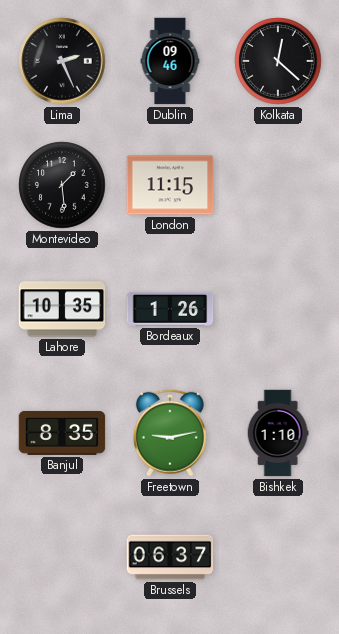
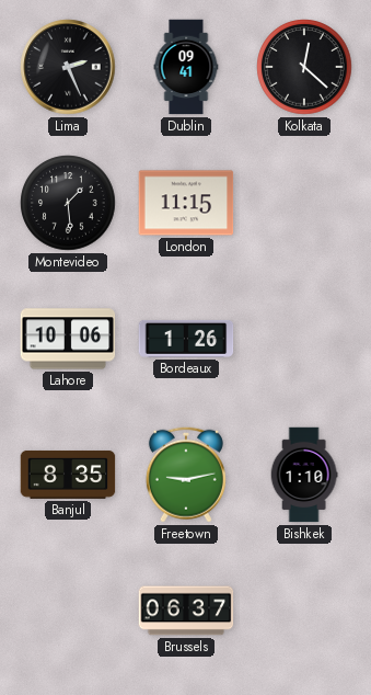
Dublin: 09:46 -> 09:41
Lahore: 10:35 -> 10:06
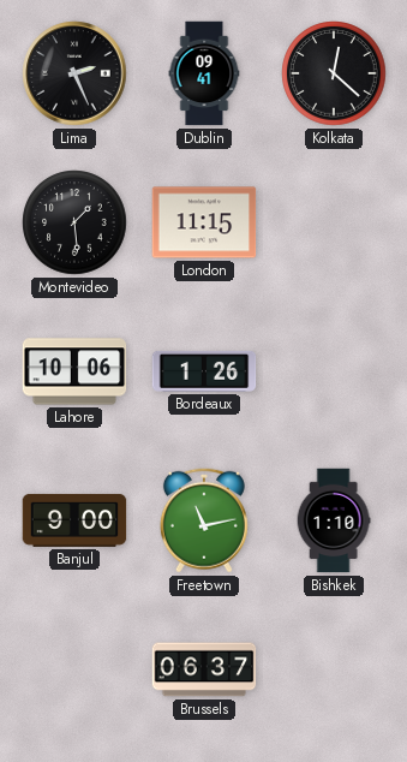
Banjul: 8:35 -> 9:00
Freetown: 9:13 -> 11:13
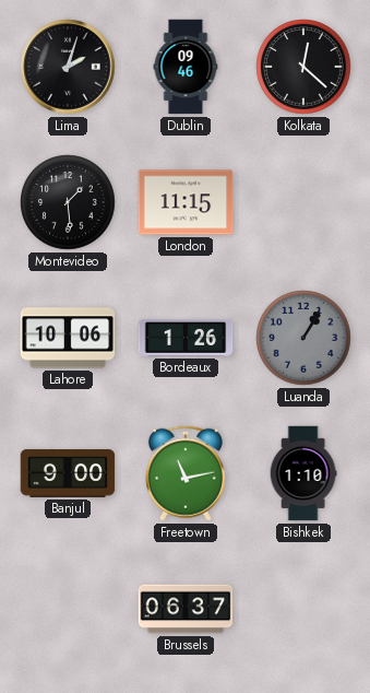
Lima: 2:26 -> 2:03
Dublin: 09:41 -> 09:46
Luanda: none -> 1:05
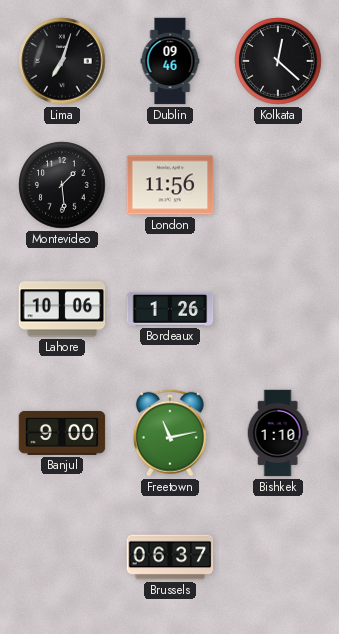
Lima: 2:03 -> 7:03
London: 11:15 -> 11:56
Luanda: 1:05 -> none
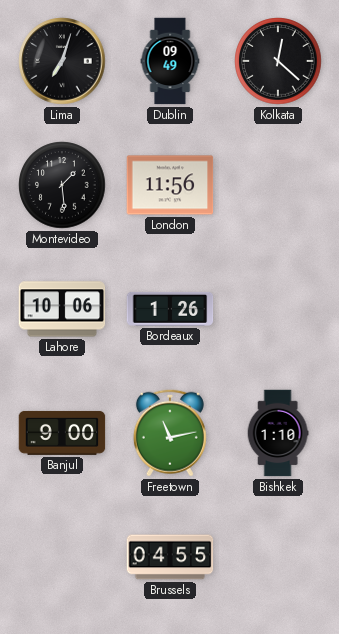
Dublin: 09:46 -> 09:49
Brussels: 06:37 -> 04:55
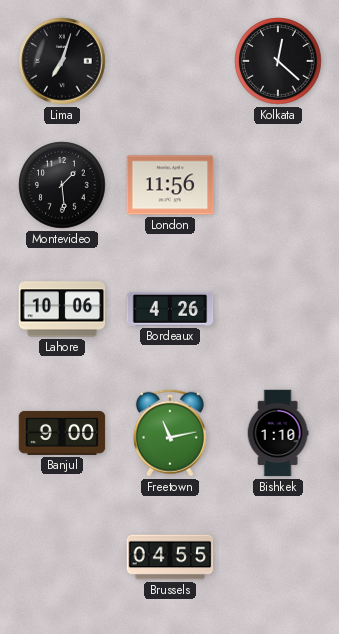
Dublin: 09:49 -> none
Bordeaux: 1:26 -> 4:26
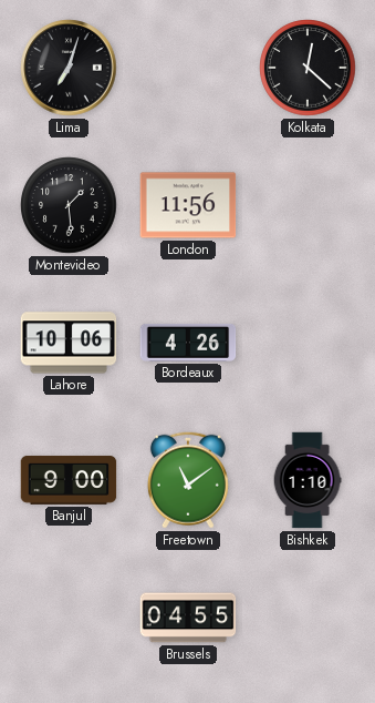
Freetown: 11:13 -> 11:09
